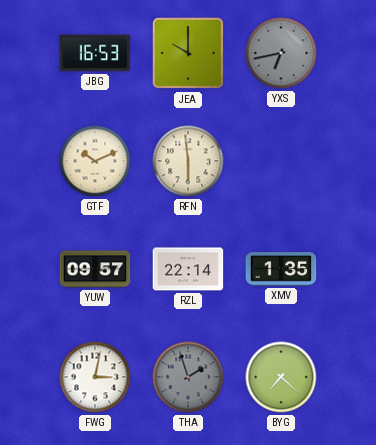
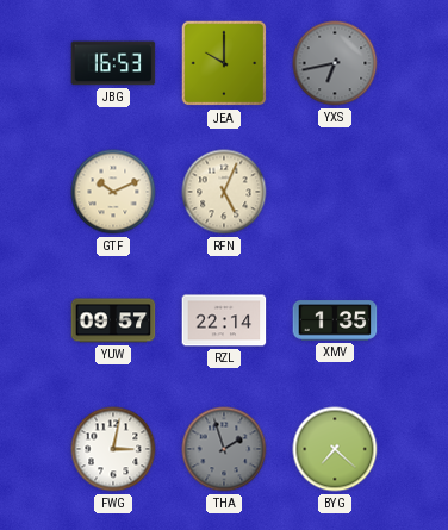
RFN: 5:59 -> 5:04
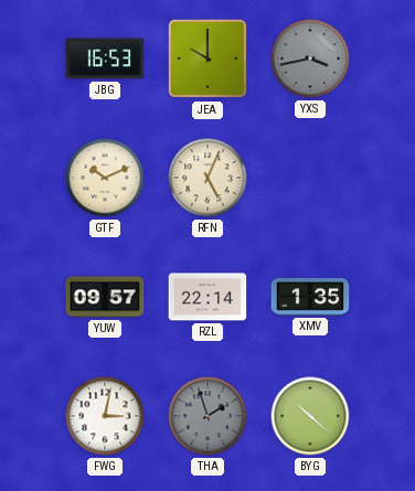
YXS: 6:43 -> 3:43
BYG: 7:22 -> 10:22
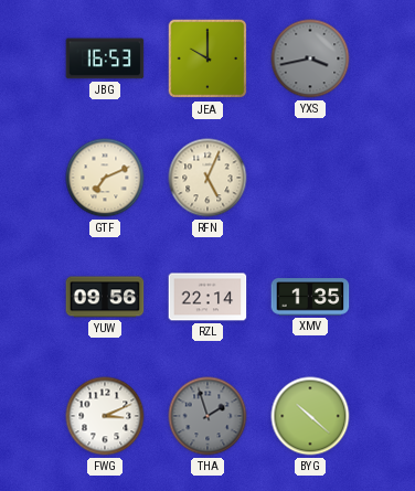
GTF: 10:11 -> 7:11
YUW: 09:57 -> 09:56
FWG: 3:02 -> 3:11
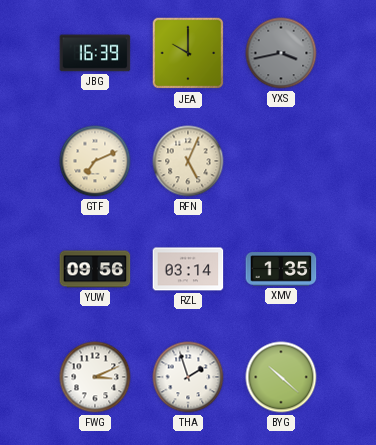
JBG: 16:53 -> 16:39
RZL: 22:14 -> 03:14
THA dial: grey -> white
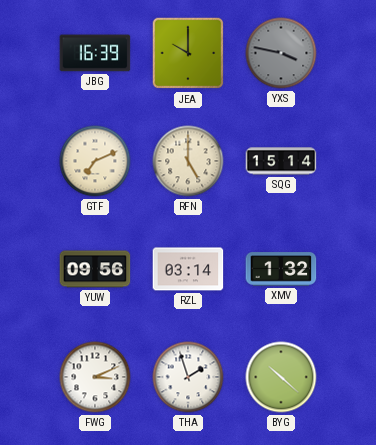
YXS: 3:43 -> 3:47
RFN: 5:04 -> 5:00
SQG: none -> 15:14
XMV: 1:35 -> 1:32
